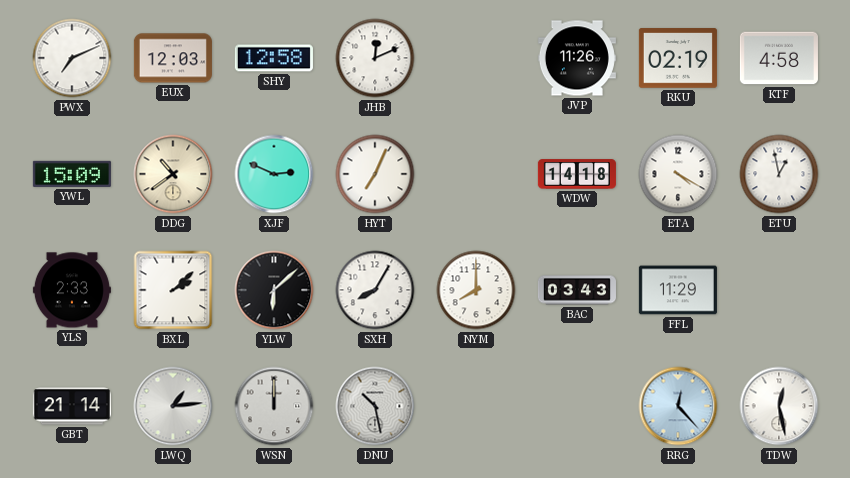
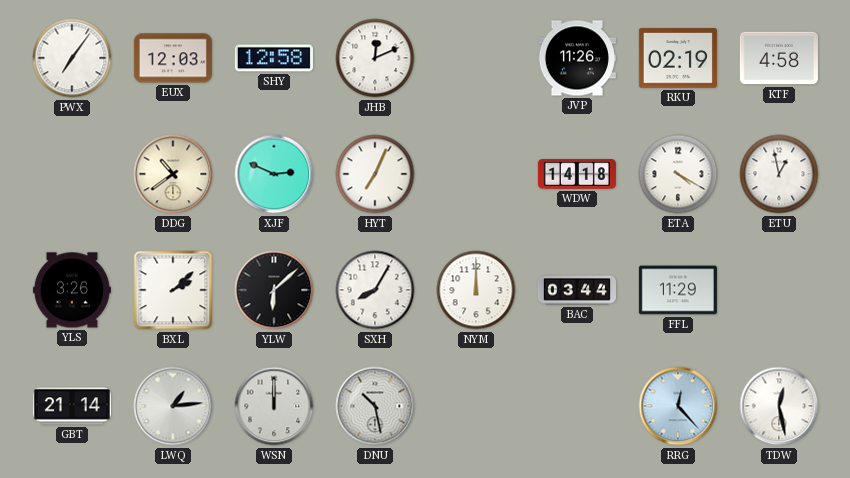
PWX: 7:11 -> 7:06
YWL: 15:09 -> none
YLS: 2:33 -> 3:26
NYM: 8:00 -> 12:00
BAC: 03:43 -> 03:44
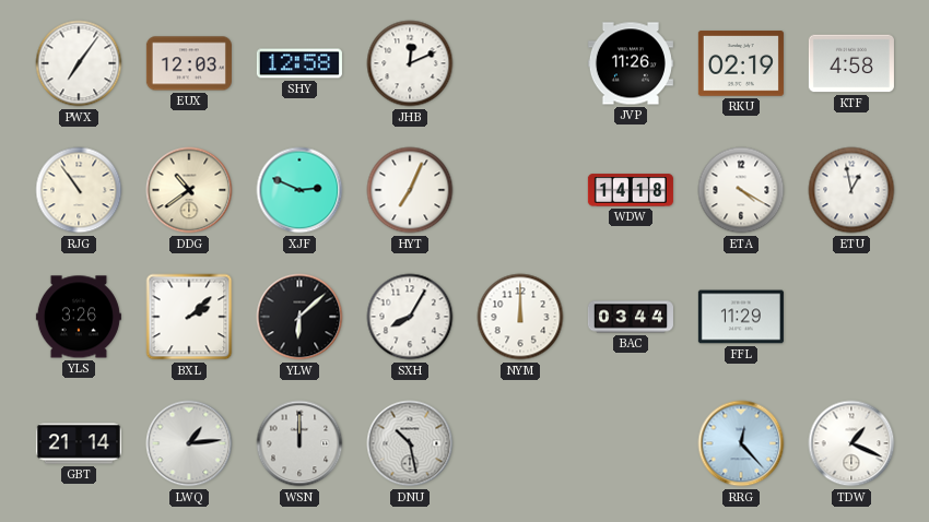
RJG: none -> 10:54
TDW: 12:28 -> 1:19
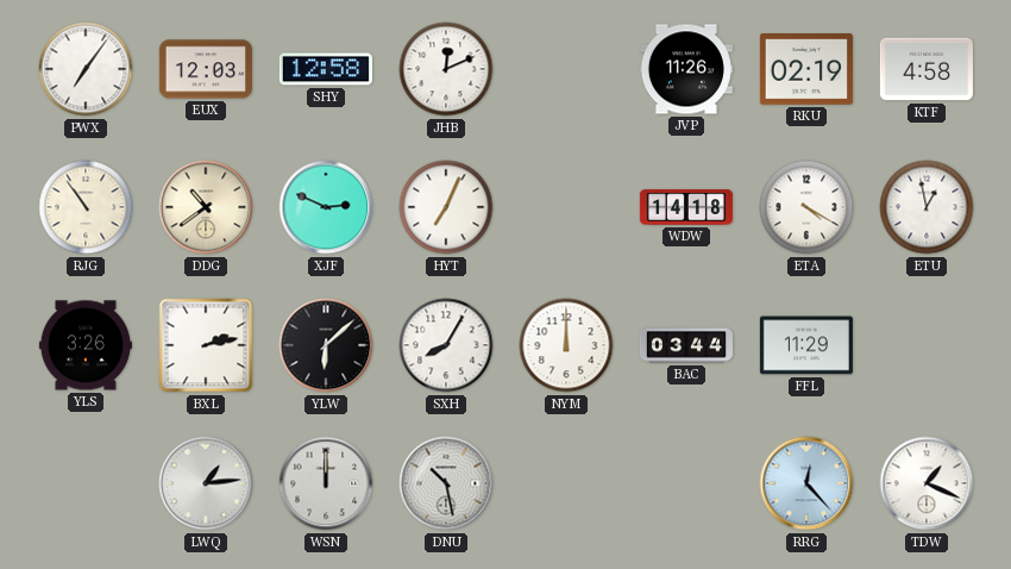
BXL: 2:08 -> 2:13
GBT: 21:14 -> none
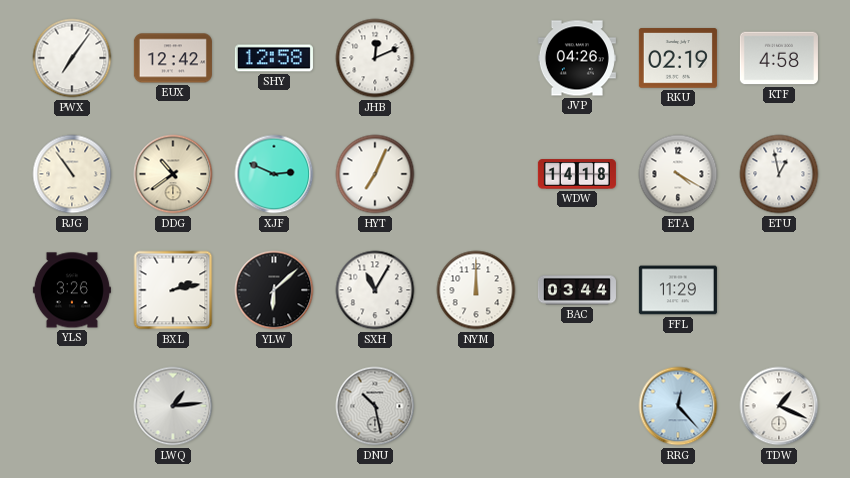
EUX: 12:03 -> 12:42
JVP: 11:26 -> 04:26
SXH: 8:05 -> 11:05
WSN: 12:00 -> none
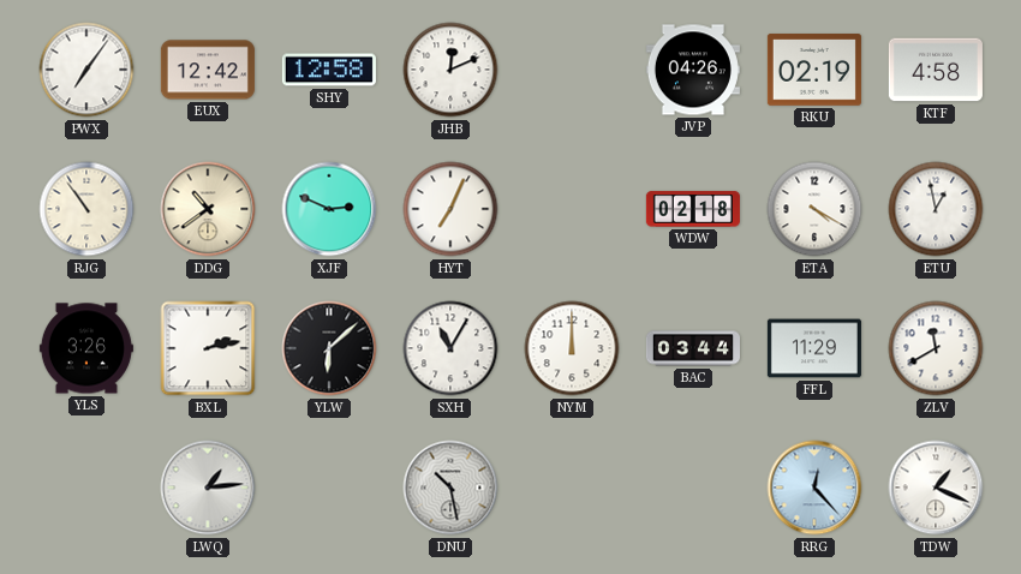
WDW: 14:18 -> 02:18
ZLV: none -> 11:40
